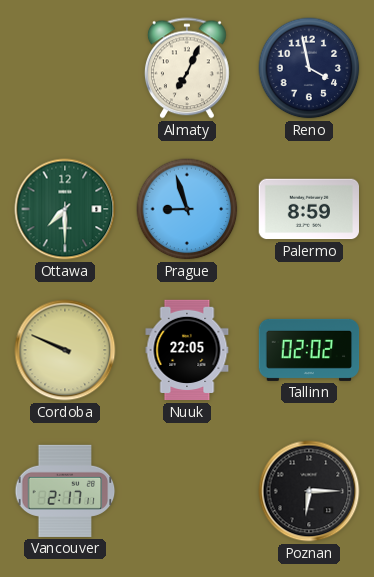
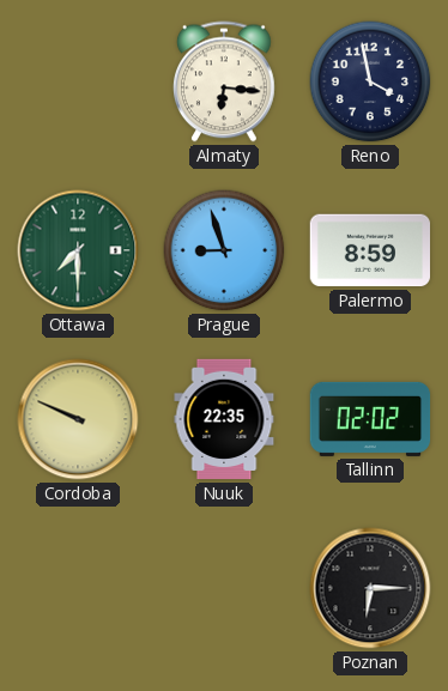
Almaty: 7:04 -> 6:16
Nuuk: 22:05 -> 22:35
Vancouver: 2:17 -> none
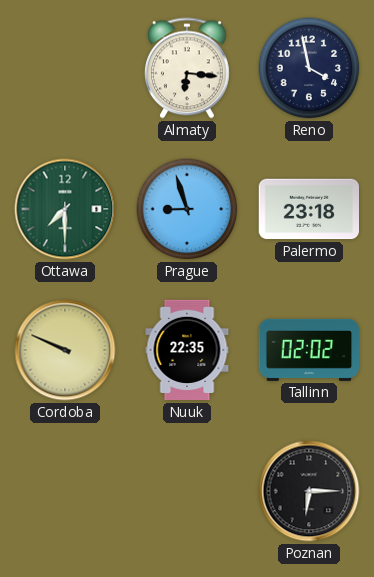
Palermo: 8:59 -> 23:18
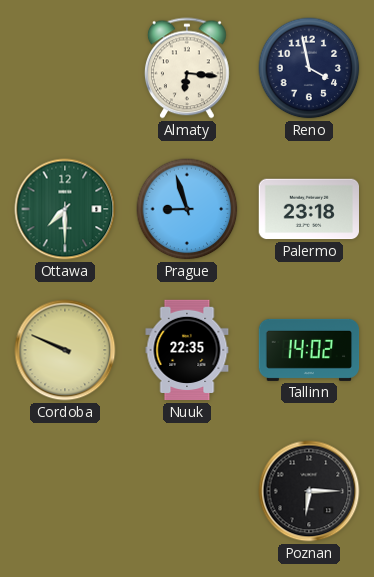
Tallinn: 02:02 -> 14:02
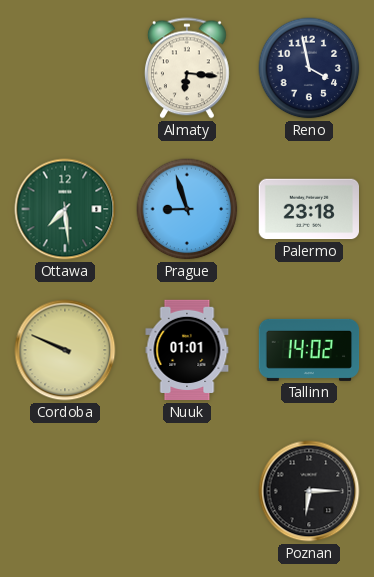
Ottawa: 7:30 -> 7:29
Nuuk: 22:35 -> 01:01
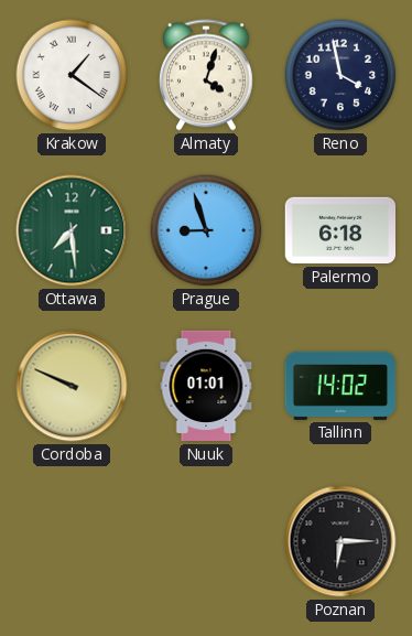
Krakow: none -> 1:21
Almaty: 6:16 -> 4:03
Palermo: 23:18 -> 6:18
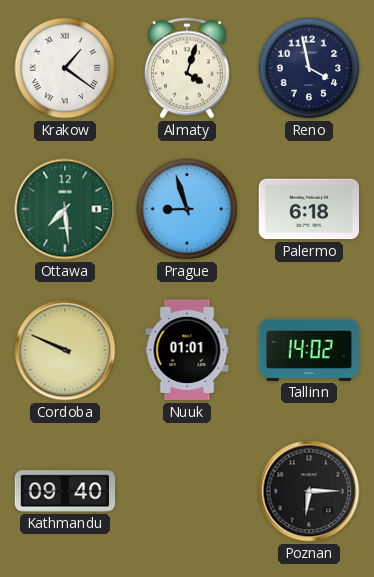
Kathmandu: none -> 09:40
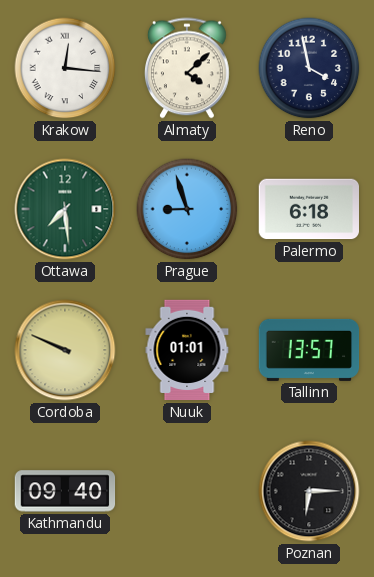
Krakow: 1:21 -> 12:16
Almaty: 4:03 -> 4:08
Tallinn: 14:02 -> 13:57
